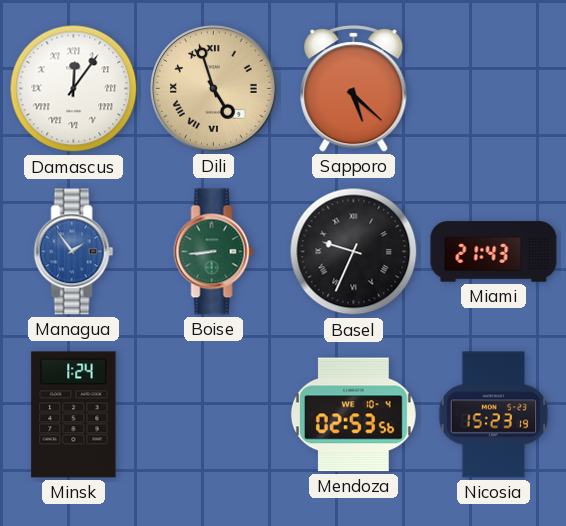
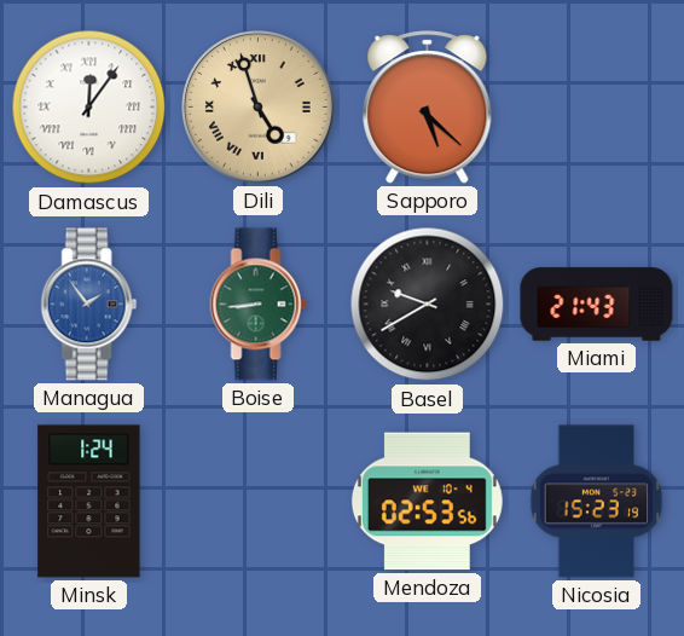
Basel: 9:34 -> 9:40
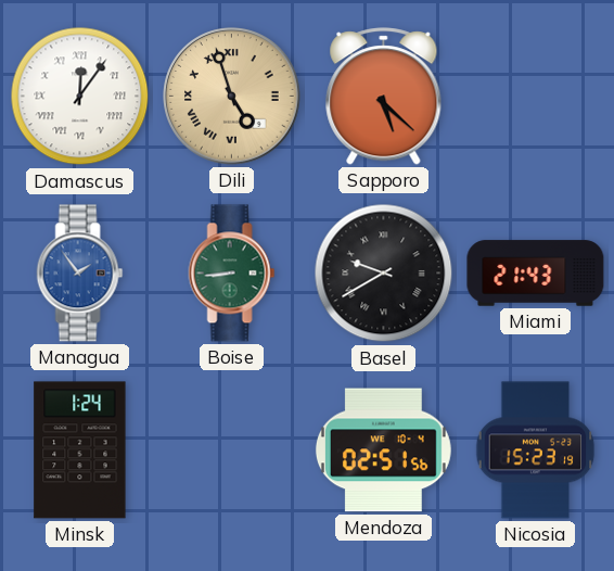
Mendoza: 02:53 -> 02:51
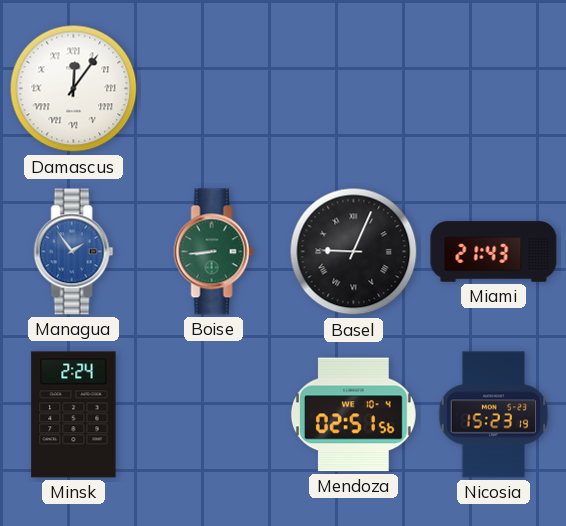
Dili: 4:57 -> none
Sapporo: 5:22 -> none
Basel: 9:40 -> 9:04
Minsk: 1:24 -> 2:24
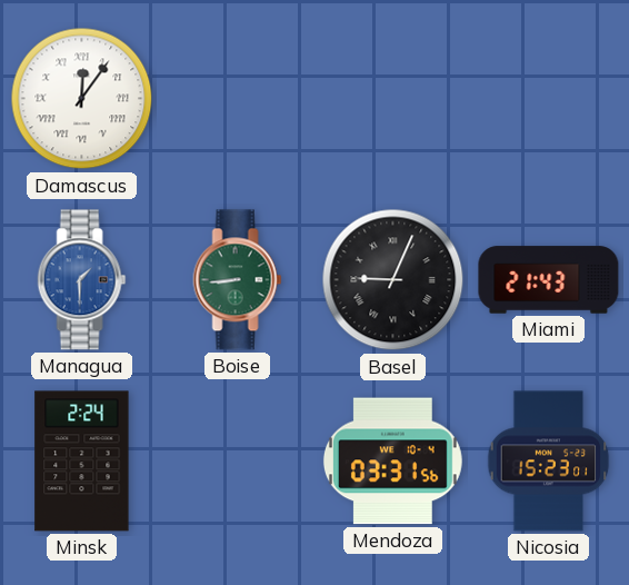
Managua: 1:54 -> 1:30
Mendoza: 02:51 -> 03:31
Nicosia: 15:23:19 -> 15:23:01
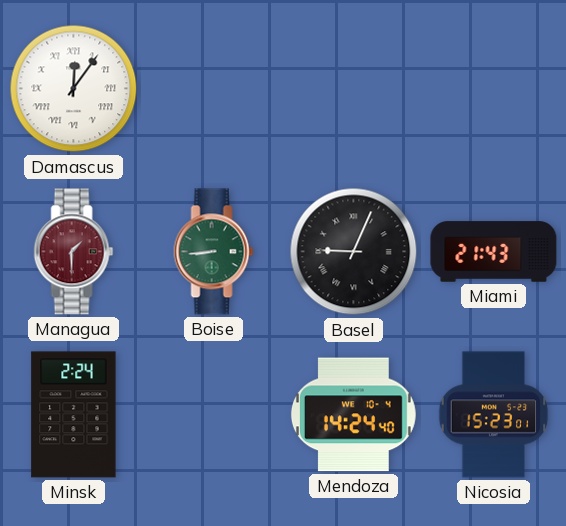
Managua dial: blue -> burgundy
Mendoza: 03:31 -> 14:24
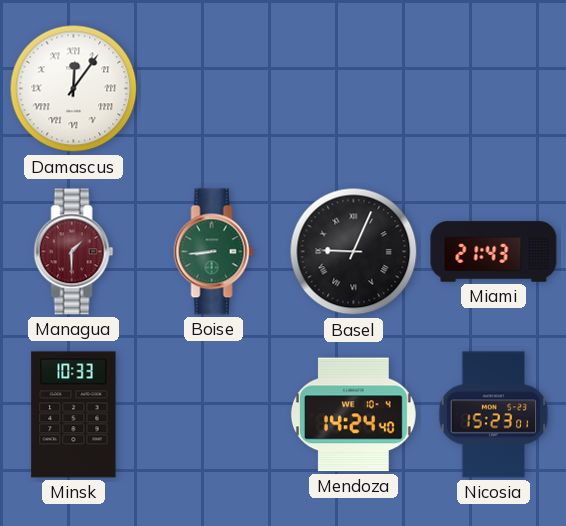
Minsk: 2:24 -> 10:33
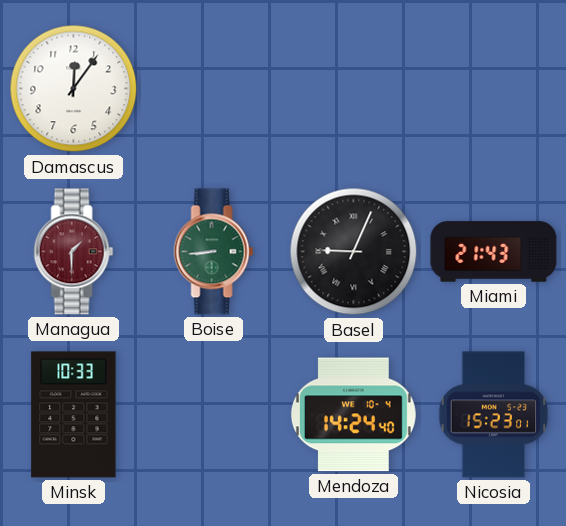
Damascus numerals: Roman -> Arabic
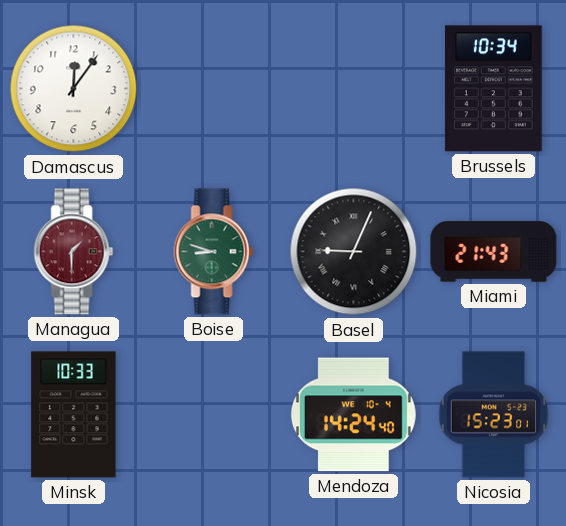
Brussels: none -> 10:34
Boise: 8:44 -> 8:48
